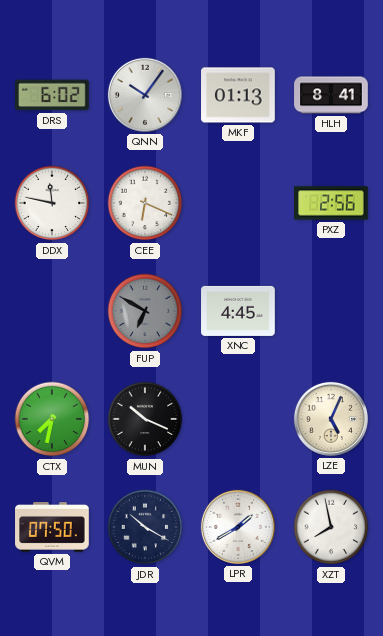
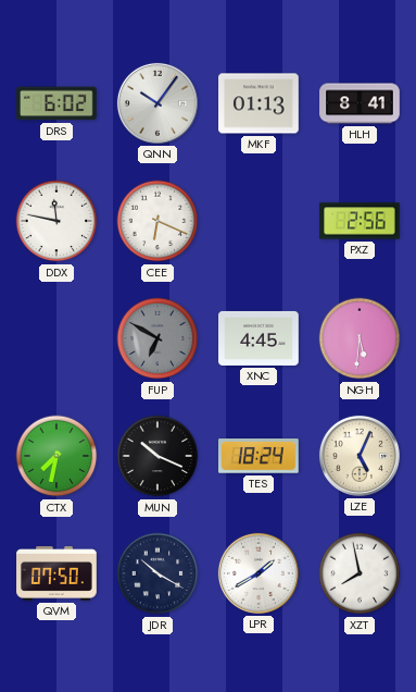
NGH: none -> 5:31
TES: none -> 18:24
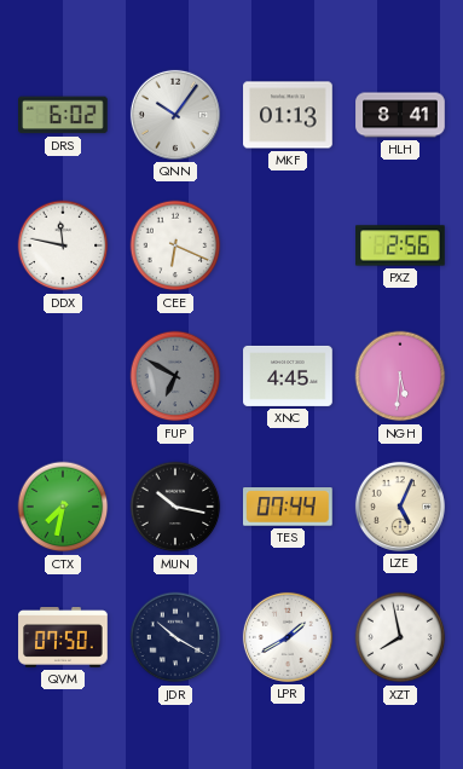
MUN: 10:19 -> 10:17
TES: 18:24 -> 07:44
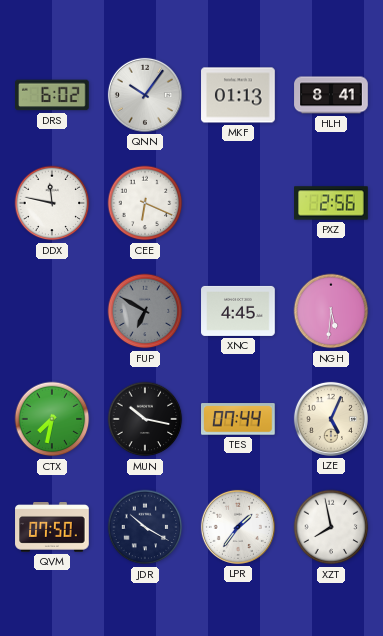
LPR: 1:40 -> 1:36
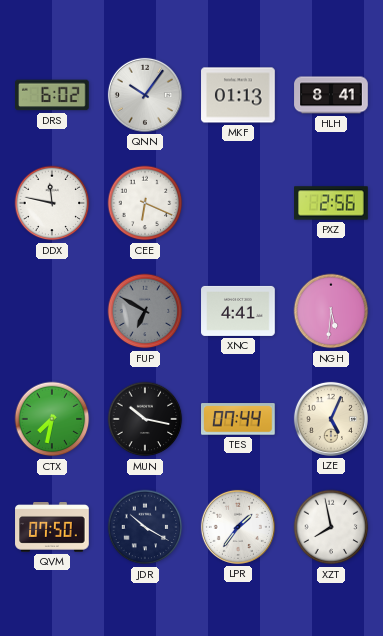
XNC: 4:45 -> 4:41
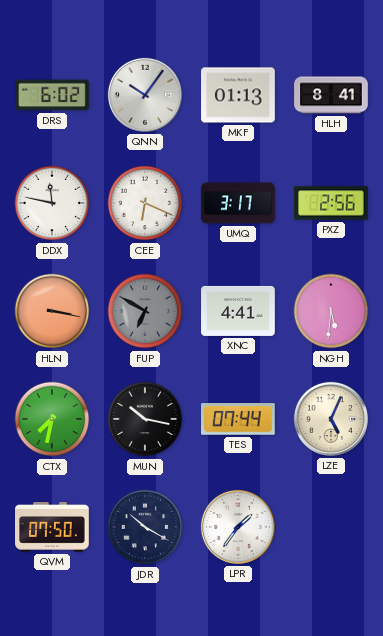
UMQ: none -> 3:17
HLN: none -> 3:17
XZT: 7:58 -> none
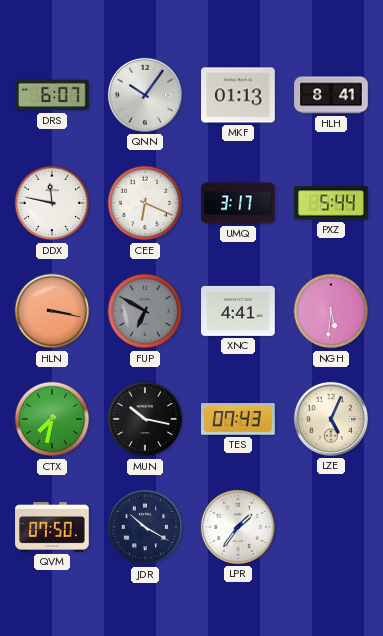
DRS: 6:02 -> 6:07
PXZ: 2:56 -> 5:44
TES: 07:44 -> 07:43
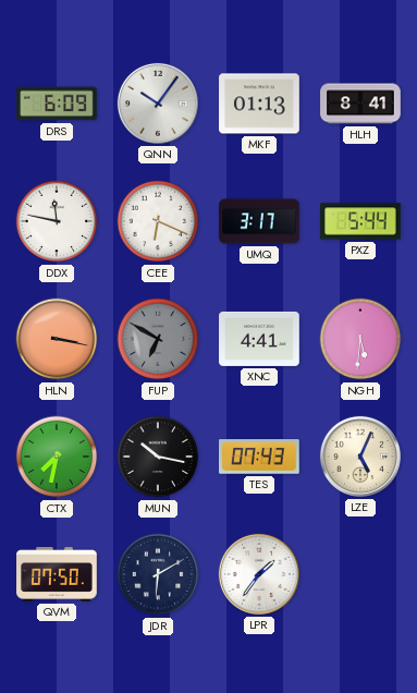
DRS: 6:07 -> 6:09
JDR: 10:20 -> 6:10
